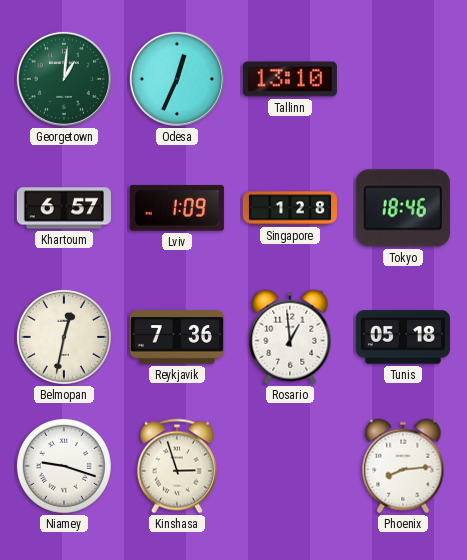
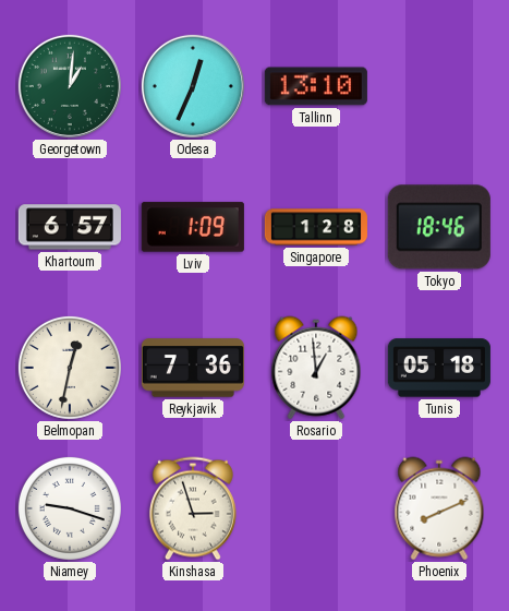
Phoenix: 8:14 -> 8:11
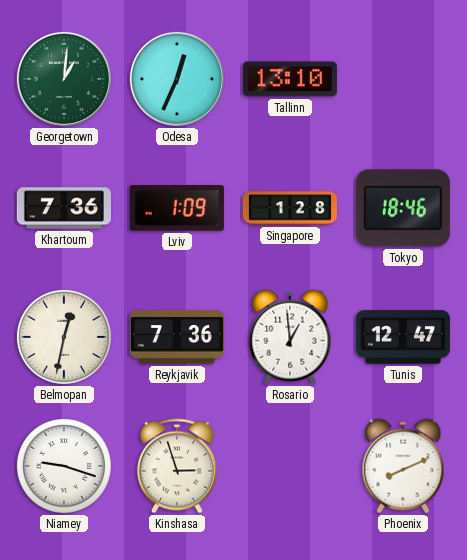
Khartoum: 6:57 -> 7:36
Tunis: 05:18 -> 12:47
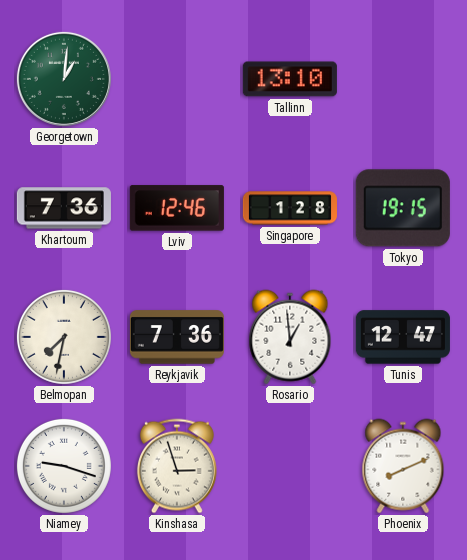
Odesa: 12:34 -> none
Lviv: 1:09 -> 12:46
Tokyo: 18:46 -> 19:15
Belmopan: 12:32 -> 7:32
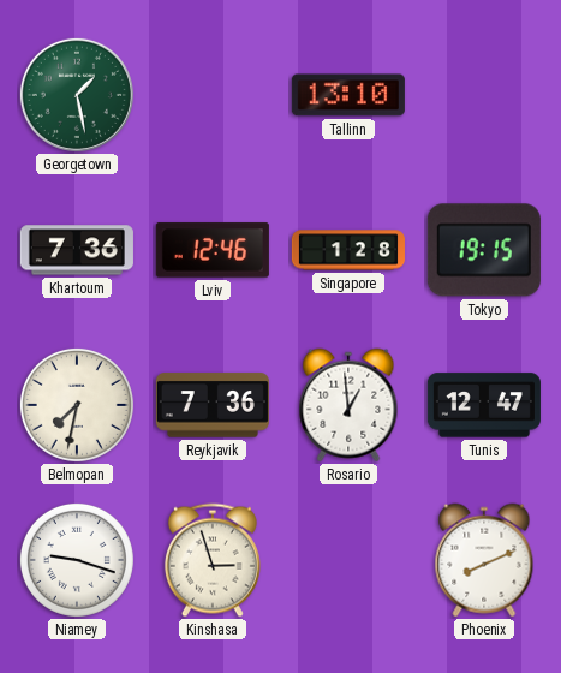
Georgetown: 1:01 -> 1:28
